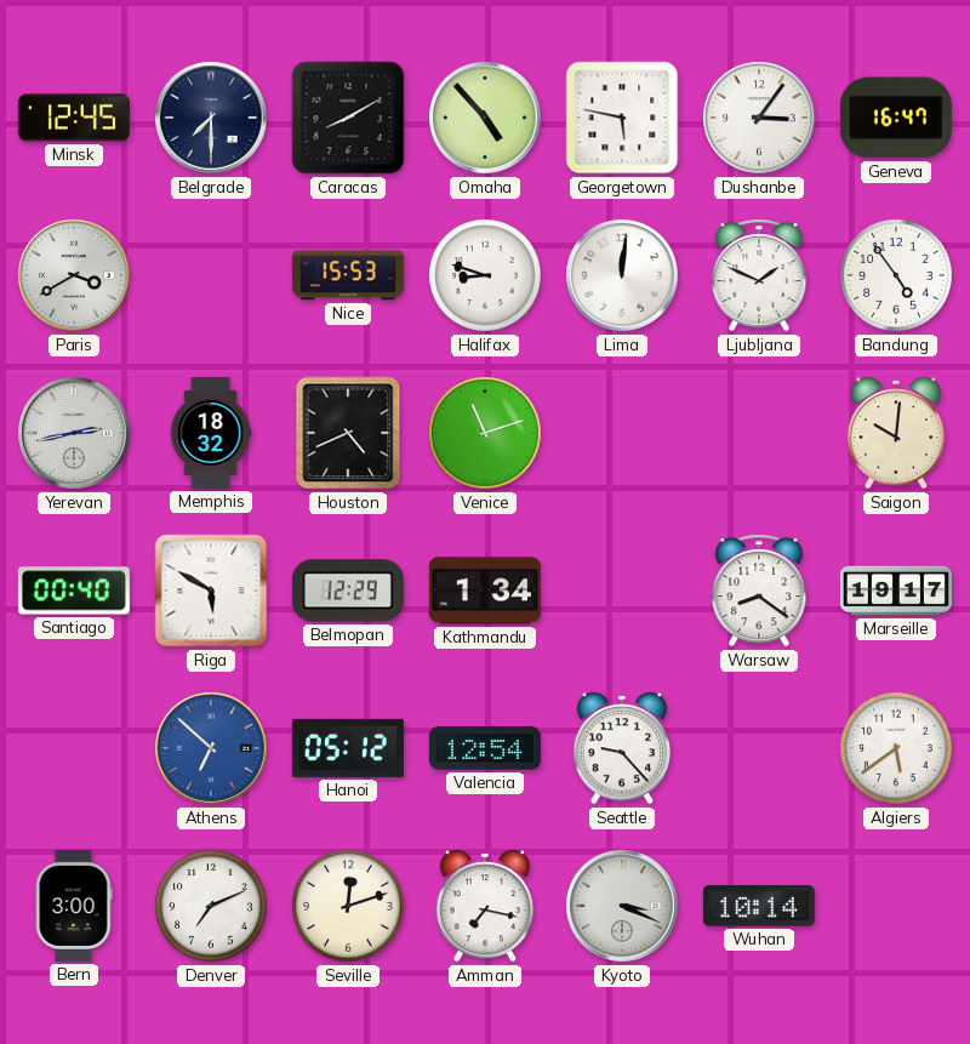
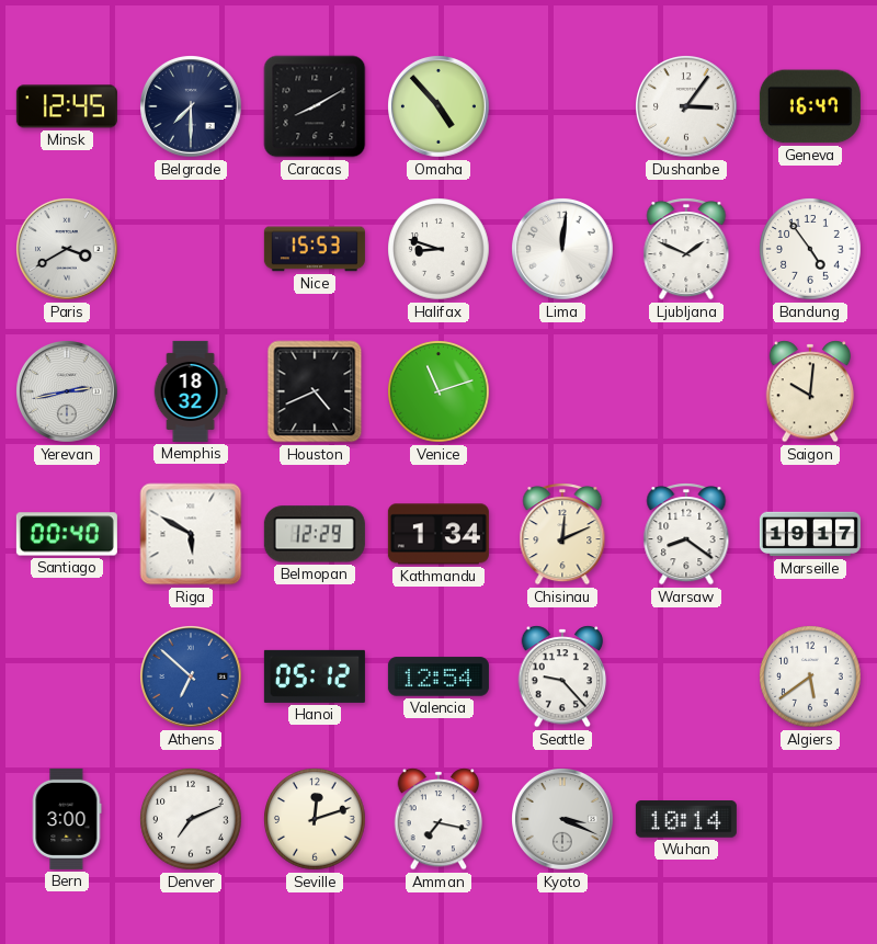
Georgetown: 5:47 -> none
Chisinau: none -> 12:11
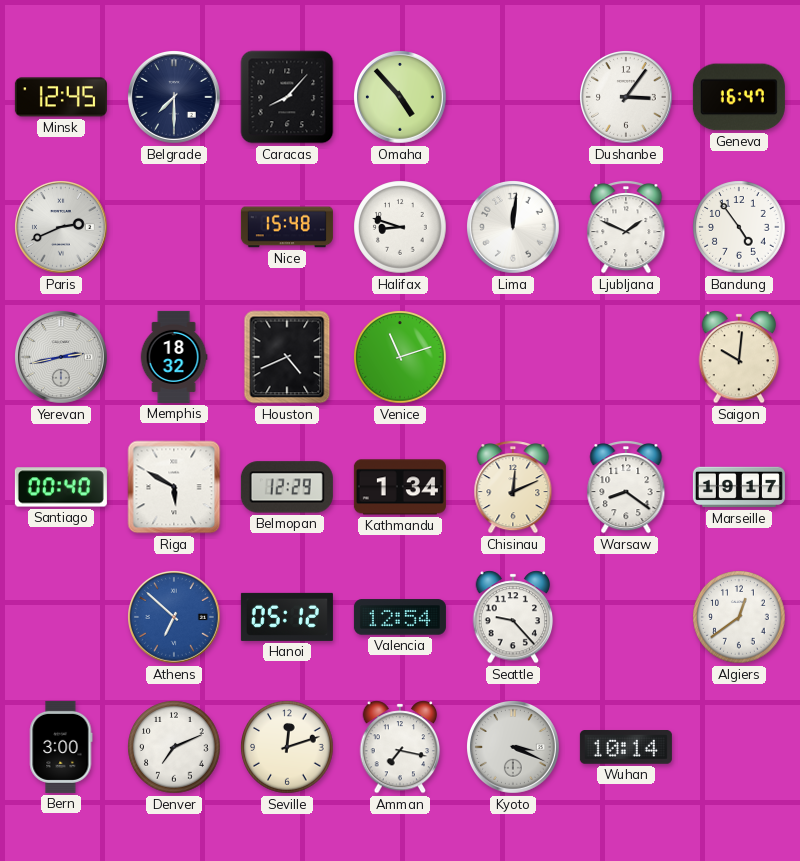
Caracas: 8:10 -> 8:07
Paris: 3:40 -> 2:41
Nice: 15:53 -> 15:48
Algiers: 5:39 -> 12:39
